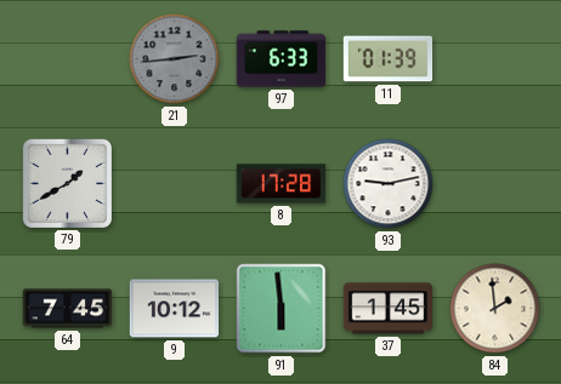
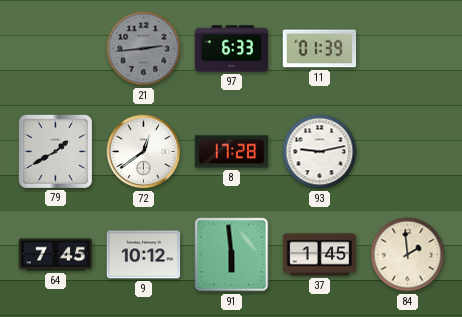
72: none -> 12:39
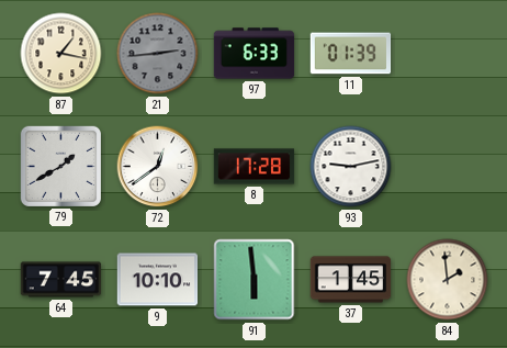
87: none -> 1:17
9: 10:12 -> 10:10
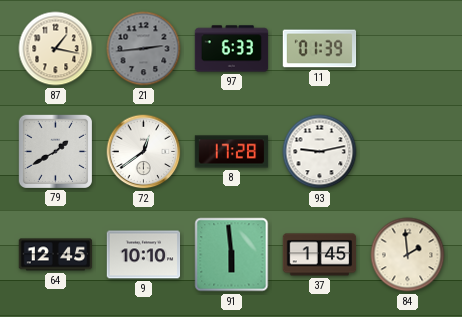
64: 7:45 -> 12:45
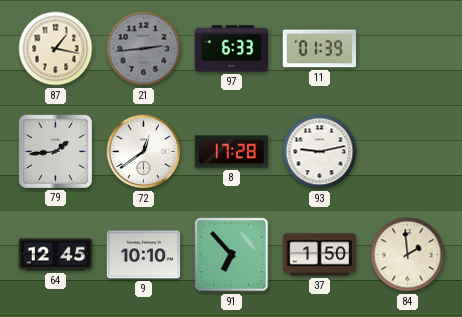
79: 1:40 -> 1:44
91: 5:59 -> 6:53
37: 1:45 -> 1:50
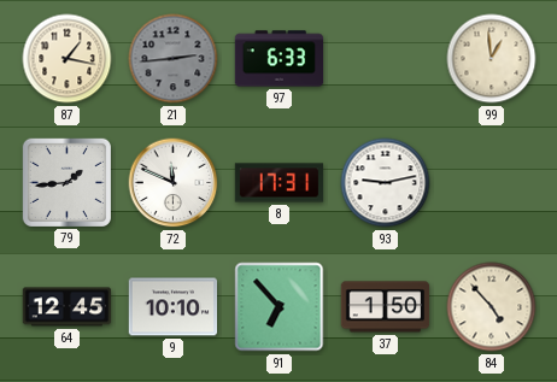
11: 01:39 -> none
99: none -> 12:59
72: 12:39 -> 11:49
8: 17:28 -> 17:31
84: 1:59 -> 4:53
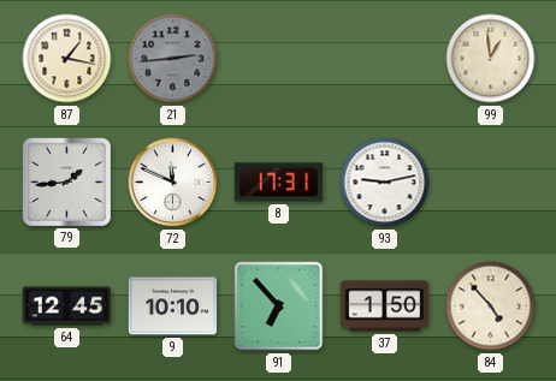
97: 6:33 -> none
